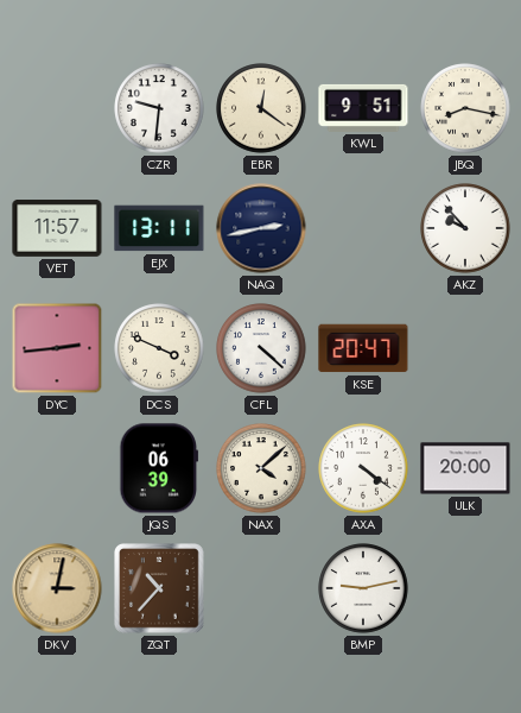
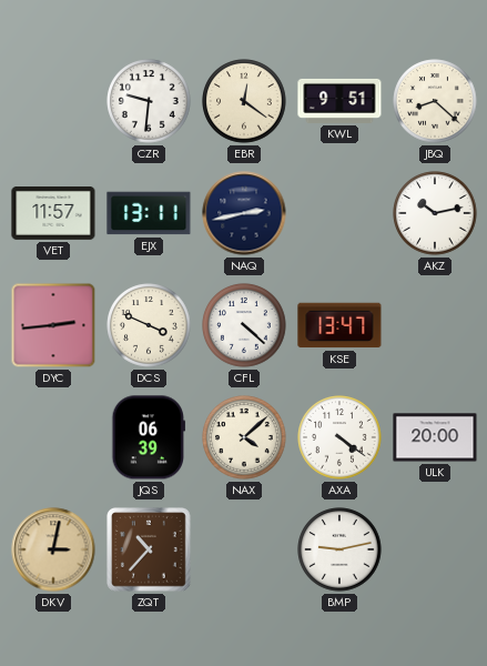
JBQ: 8:17 -> 8:22
AKZ: 9:53 -> 10:13
KSE: 20:47 -> 13:47
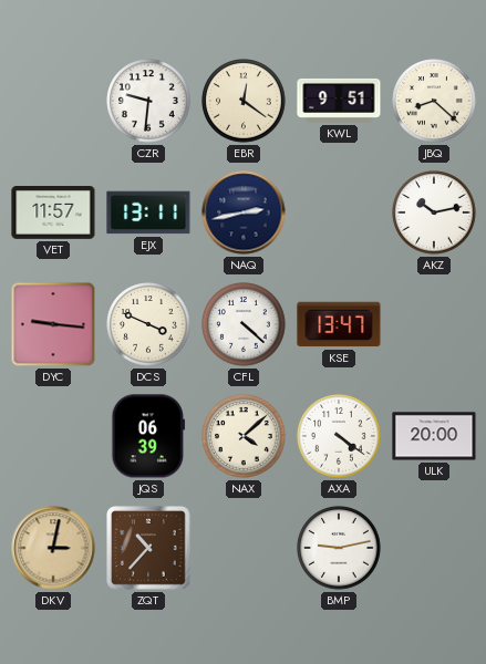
DYC: 2:44 -> 9:16
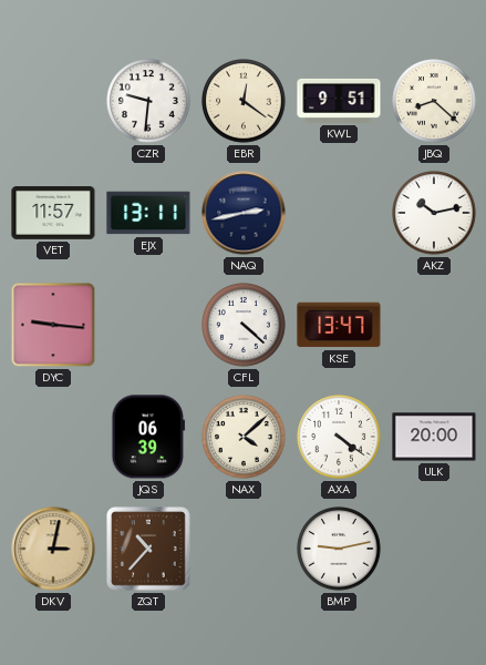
DCS: 3:49 -> none
